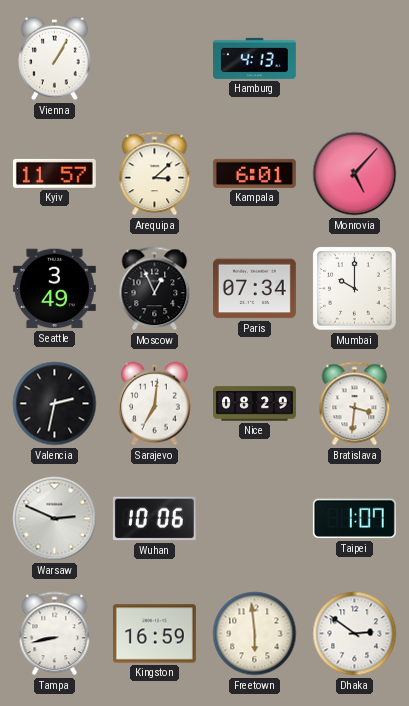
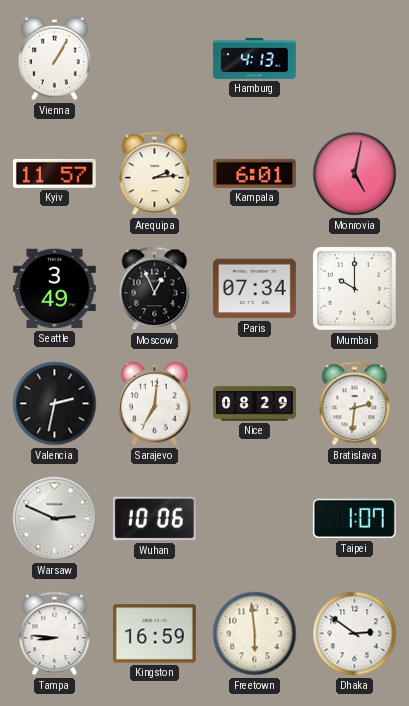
Arequipa: 3:08 -> 2:14
Monrovia: 5:07 -> 5:02
Bratislava: 3:31 -> 2:31
Tampa: 8:43 -> 8:46
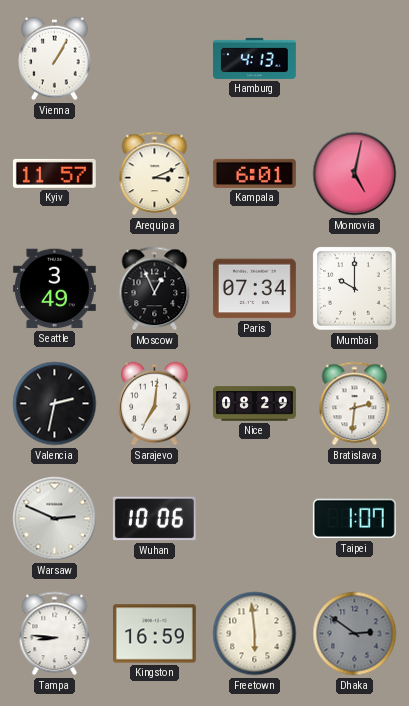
Arequipa: 2:14 -> 3:11
Dhaka dial: white -> grey
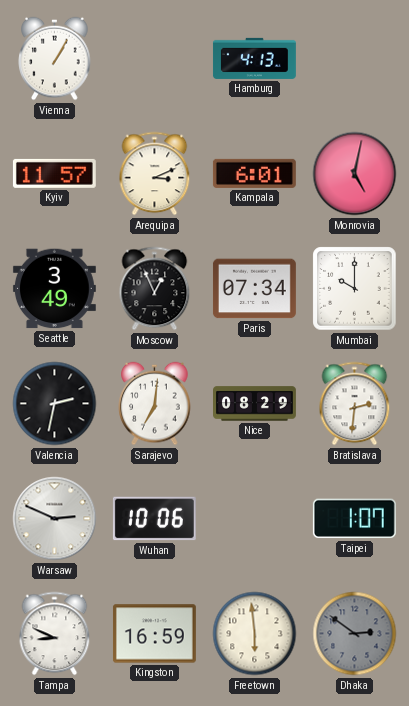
Tampa: 8:46 -> 8:49
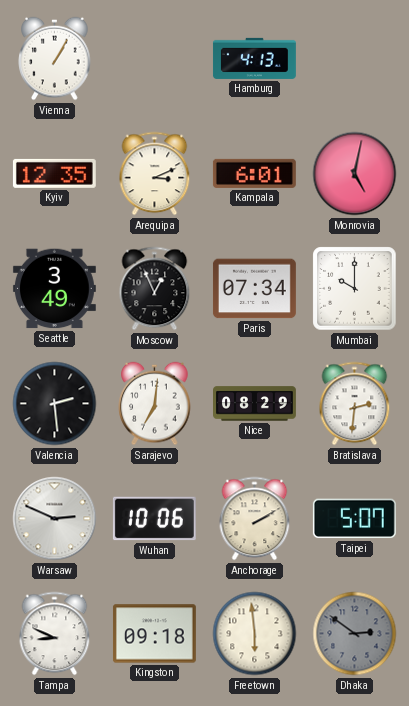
Kyiv: 11:57 -> 12:35
Valencia: 2:32 -> 2:29
Anchorage: none -> 2:10
Taipei: 1:07 -> 5:07
Kingston: 16:59 -> 09:18
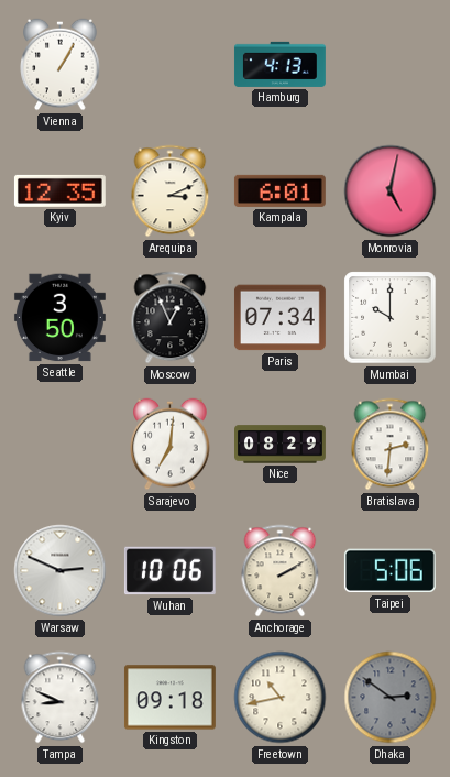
Seattle: 3:49 -> 3:50
Valencia: 2:29 -> none
Taipei: 5:07 -> 5:06
Freetown: 5:59 -> 10:43
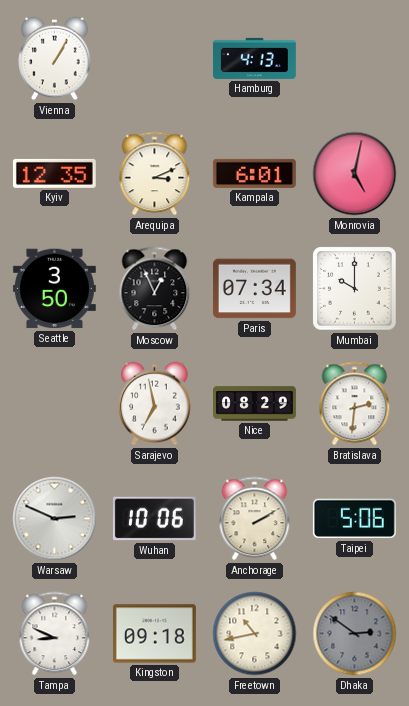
Sarajevo: 7:01 -> 6:58
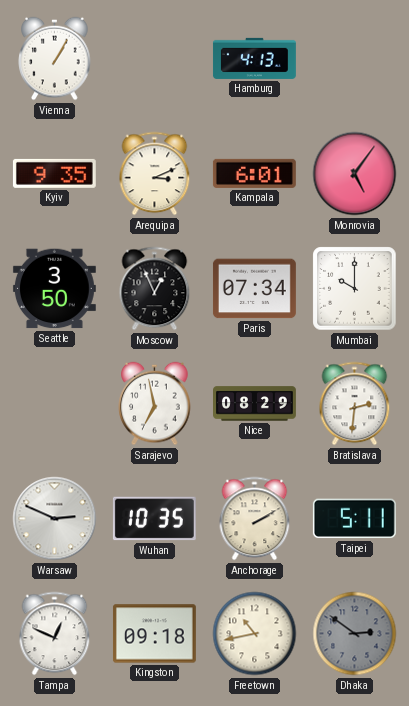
Kyiv: 12:35 -> 9:35
Monrovia: 5:02 -> 5:06
Wuhan: 10:06 -> 10:35
Taipei: 5:06 -> 5:11
Tampa: 8:49 -> 12:49
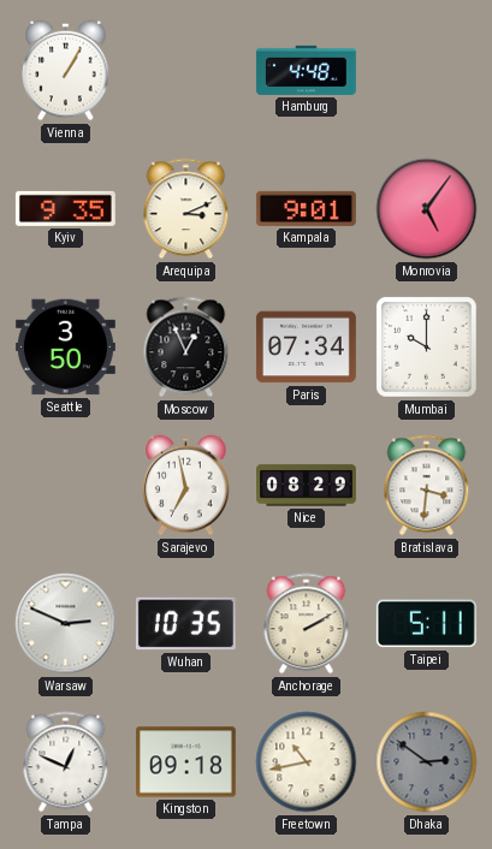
Hamburg: 4:13 -> 4:48
Kampala: 6:01 -> 9:01
Bratislava: 2:31 -> 3:31
